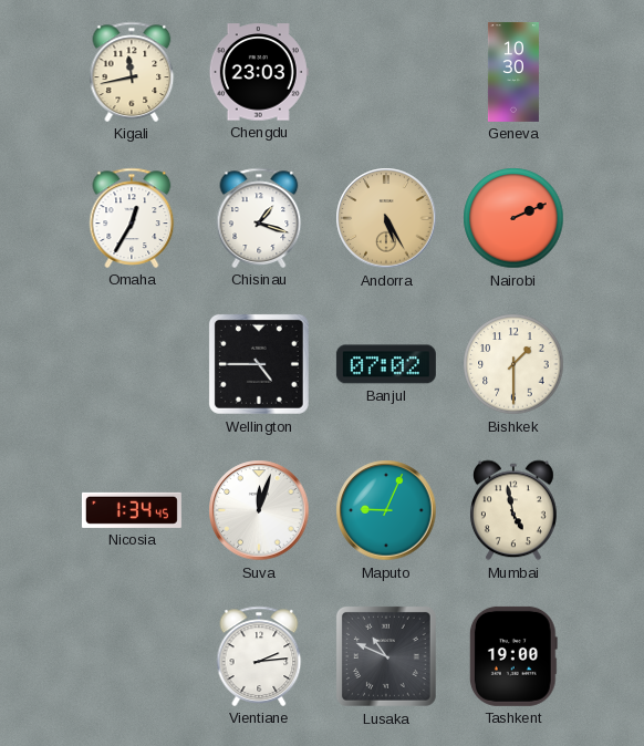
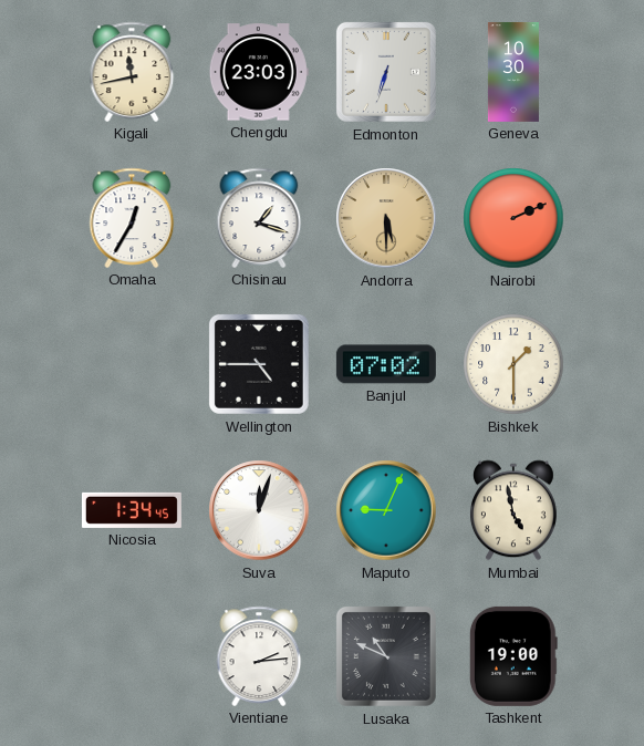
Edmonton: none -> 6:33
Andorra: 5:25 -> 5:30
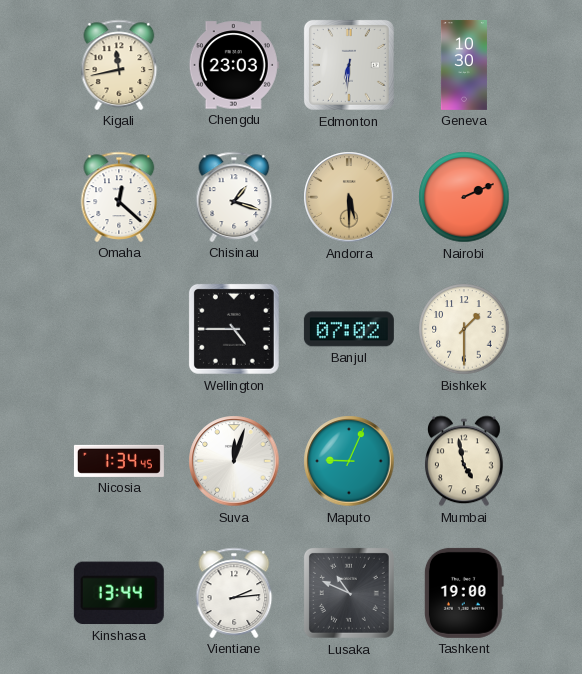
Edmonton: 6:33 -> 6:31
Omaha: 12:35 -> 12:22
Kinshasa: none -> 13:44
